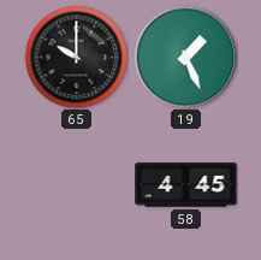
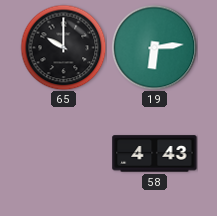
19: 1:26 -> 6:14
58: 4:45 -> 4:43
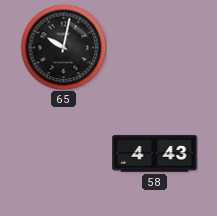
65: 10:00 -> 10:02
19: 6:14 -> none
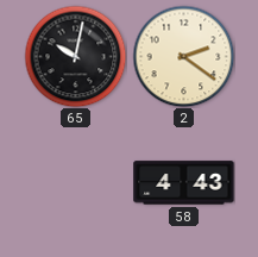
2: none -> 2:21
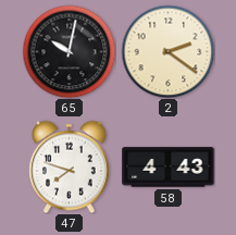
47: none -> 7:48
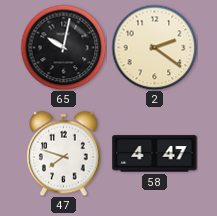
58: 4:43 -> 4:47
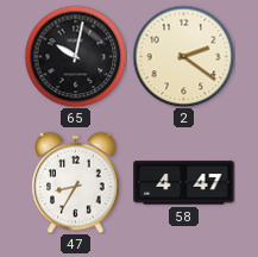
47: 7:48 -> 8:35
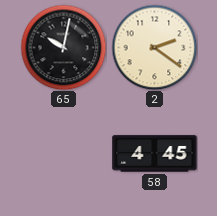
47: 8:35 -> none
58: 4:47 -> 4:45
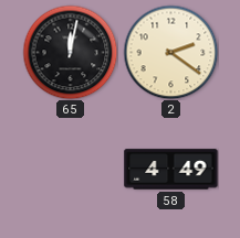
65: 10:02 -> 12:02
58: 4:45 -> 4:49
